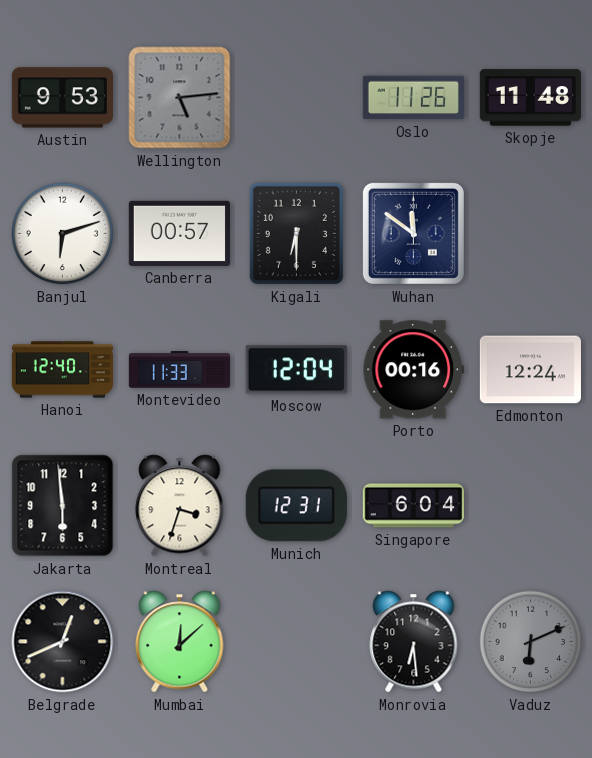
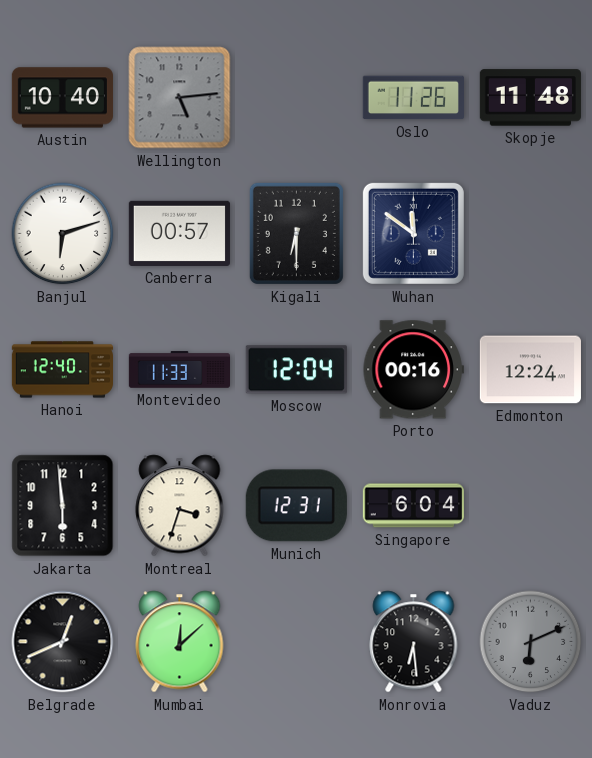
Austin: 9:53 -> 10:40
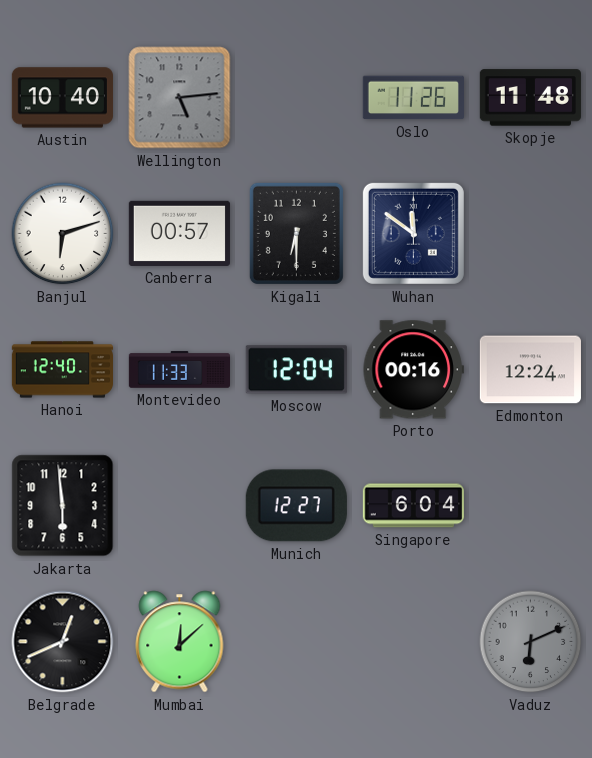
Montreal: 3:33 -> none
Munich: 12:31 -> 12:27
Monrovia: 6:29 -> none
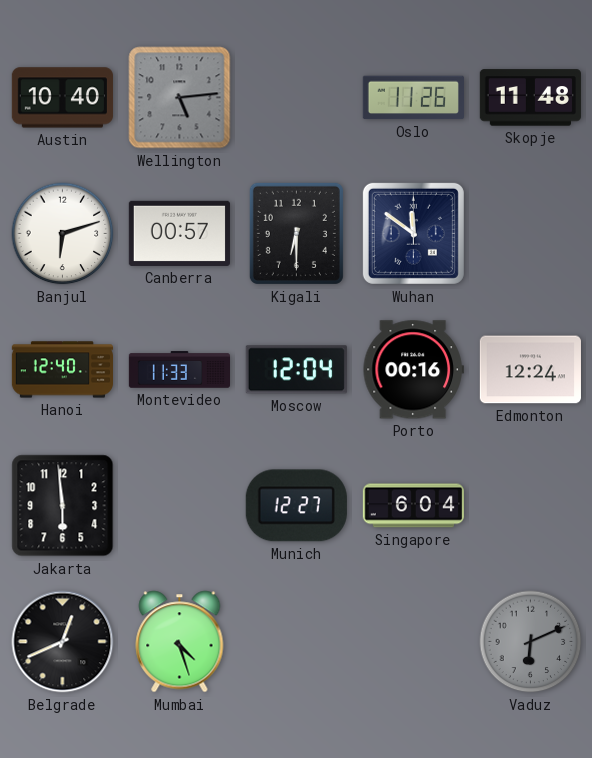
Mumbai: 12:08 -> 4:27
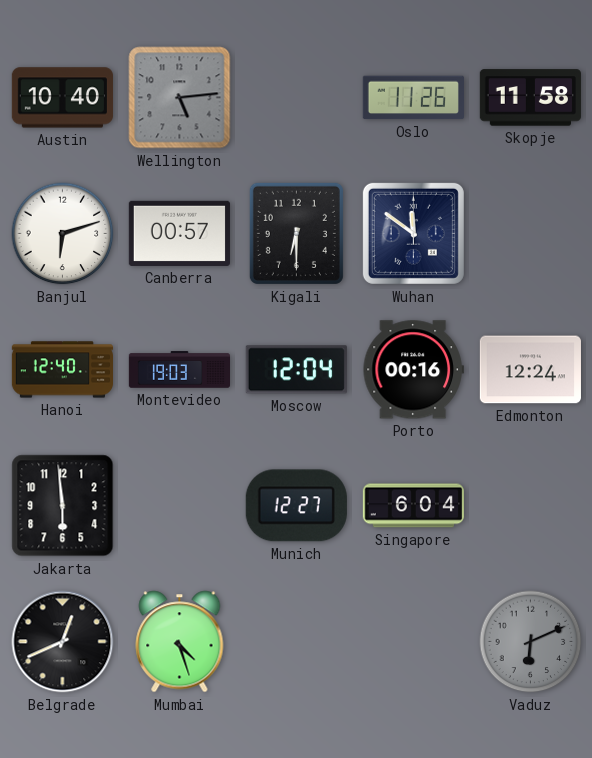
Skopje: 11:48 -> 11:58
Montevideo: 11:33 -> 19:03
